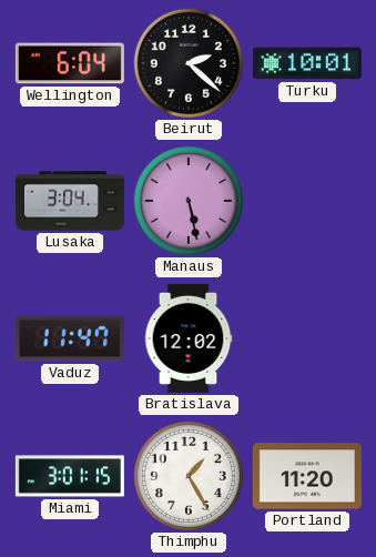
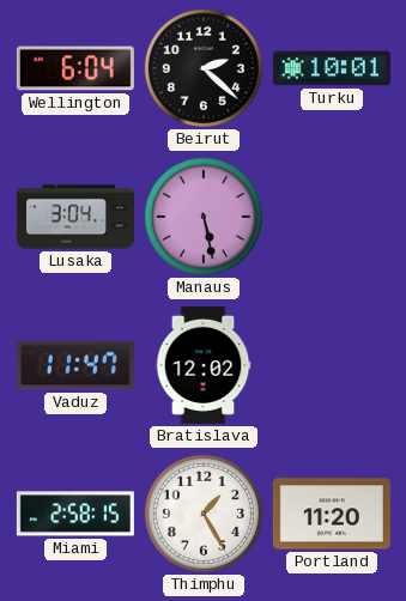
Miami: 3:01 -> 2:58
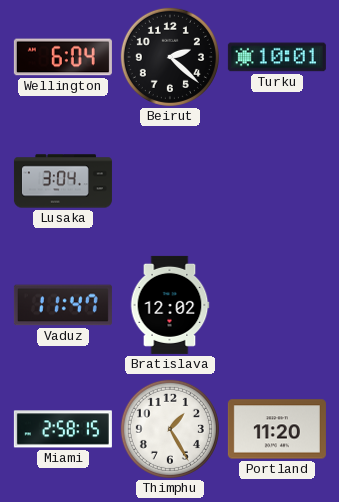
Manaus: 5:28 -> none
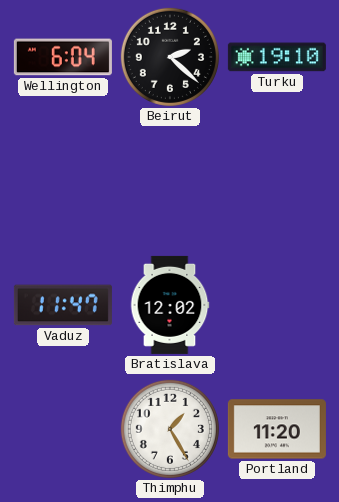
Turku: 10:01 -> 19:10
Lusaka: 3:04 -> none
Miami: 2:58 -> none
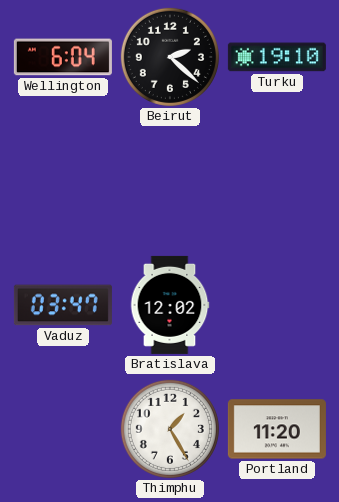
Vaduz: 11:47 -> 03:47
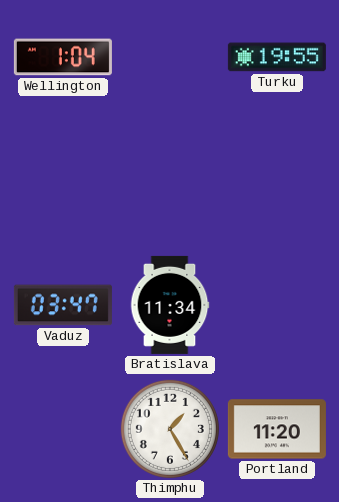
Wellington: 6:04 -> 1:04
Beirut: 2:22 -> none
Turku: 19:10 -> 19:55
Bratislava: 12:02 -> 11:34
